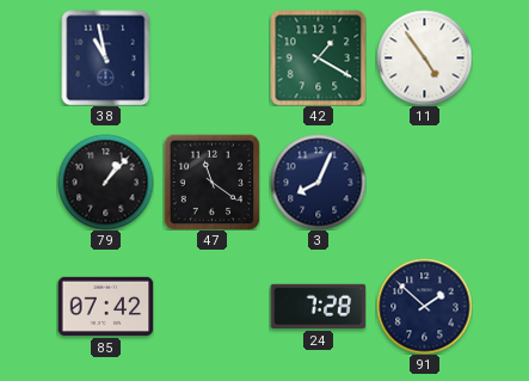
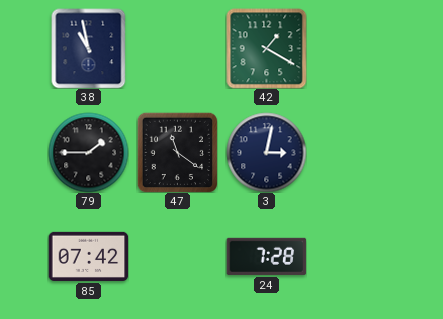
11: 4:54 -> none
79: 1:07 -> 1:45
3: 8:04 -> 3:02
91: 1:52 -> none
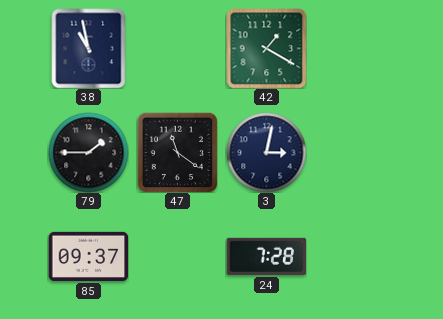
85: 07:42 -> 09:37
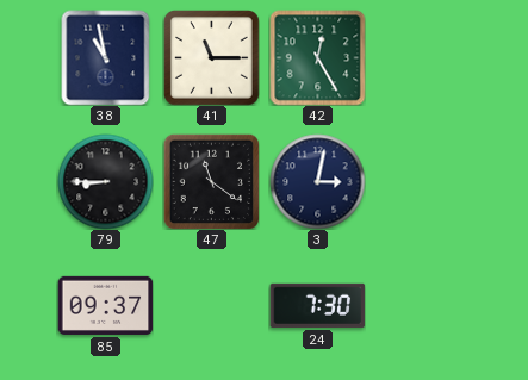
41: none -> 11:15
42: 1:20 -> 12:25
79: 1:45 -> 8:45
24: 7:28 -> 7:30
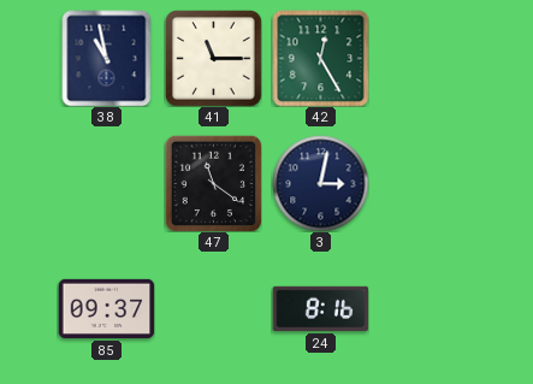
79: 8:45 -> none
24: 7:30 -> 8:16
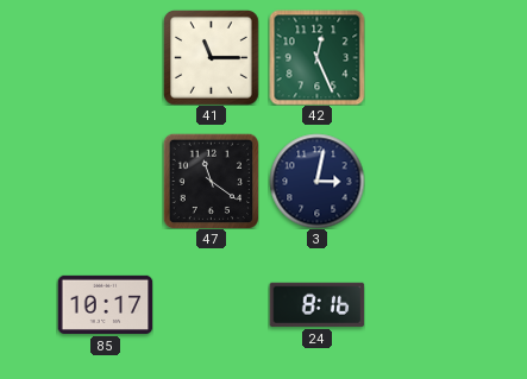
38: 10:58 -> none
42: 12:25 -> 12:26
85: 09:37 -> 10:17
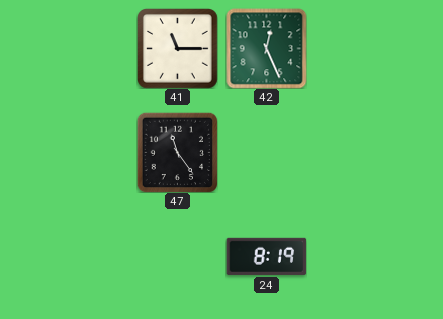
47: 11:21 -> 11:24
3: 3:02 -> none
85: 10:17 -> none
24: 8:16 -> 8:19
